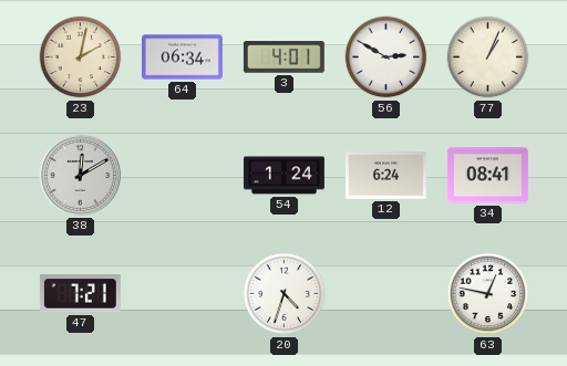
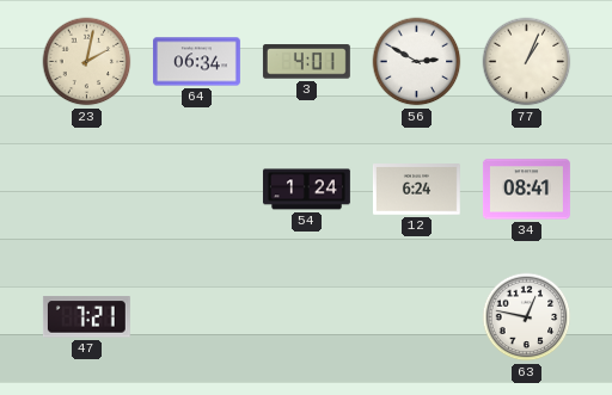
38: 12:10 -> none
20: 4:33 -> none
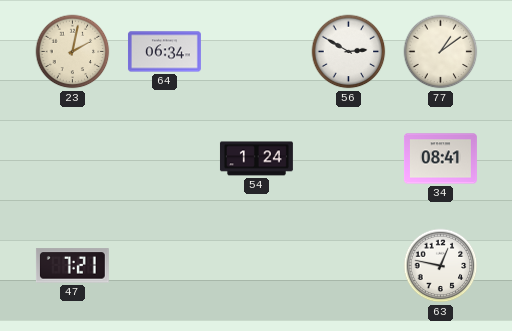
3: 4:01 -> none
77: 1:04 -> 1:09
12: 6:24 -> none
